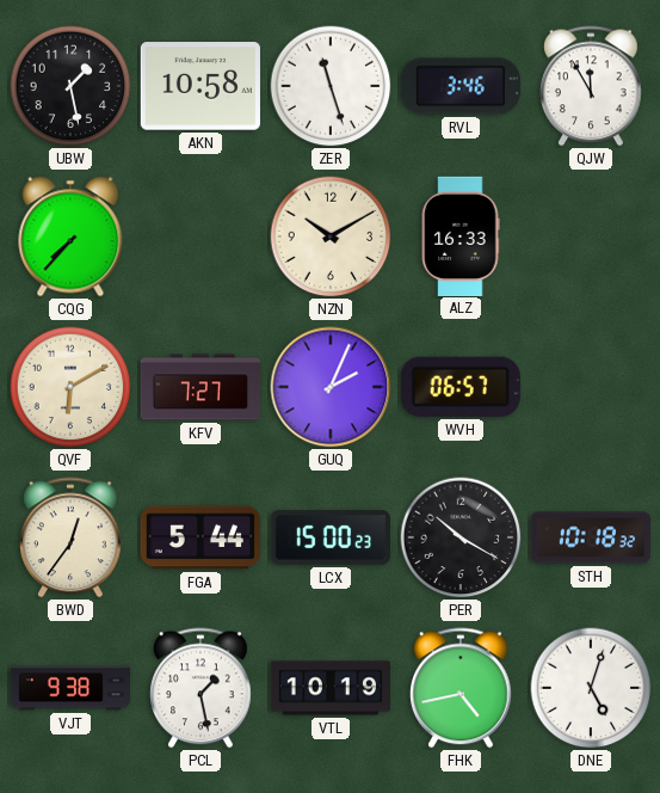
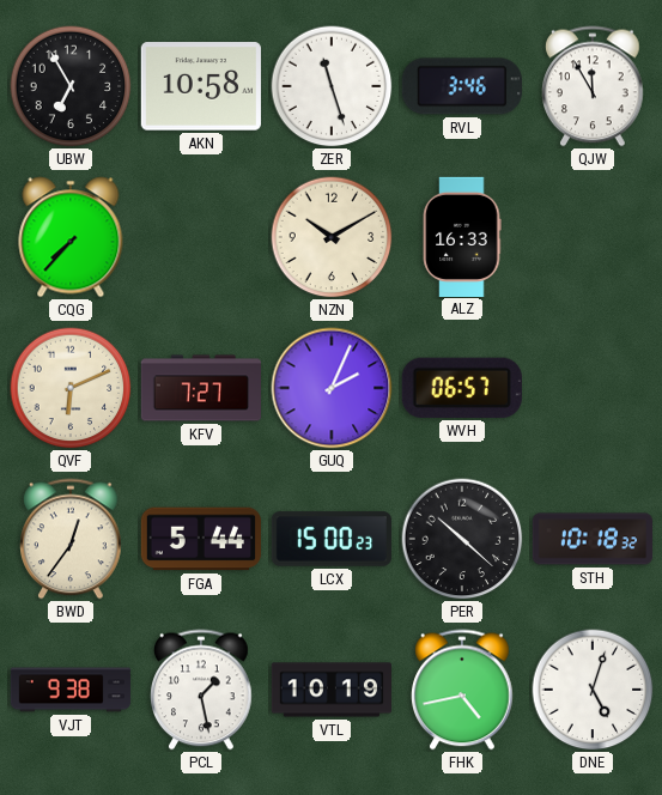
UBW: 1:28 -> 6:55
QVF: 6:10 -> 6:11
PER: 10:20 -> 10:22
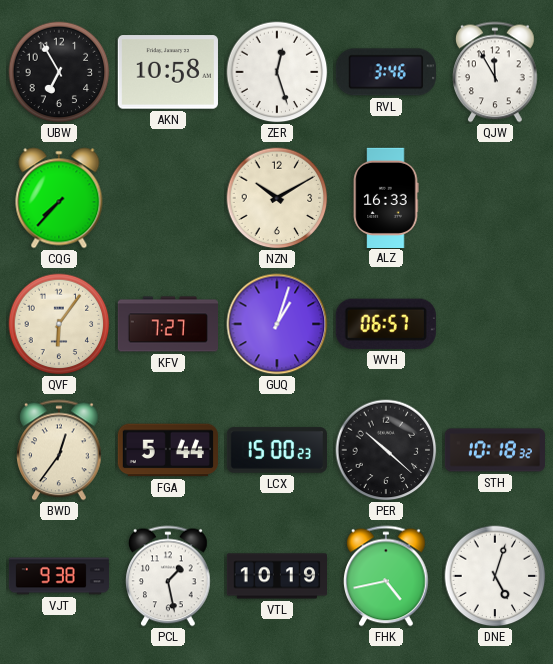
ZER: 11:27 -> 12:27
QVF: 6:11 -> 6:06
GUQ: 2:04 -> 1:03
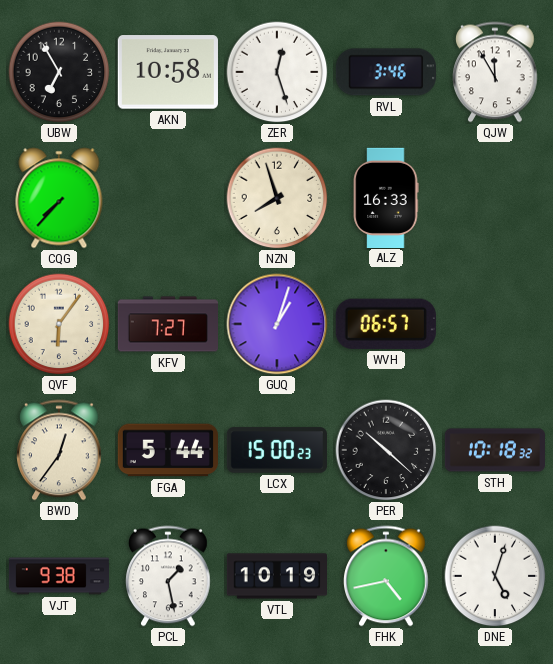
NZN: 10:10 -> 7:57
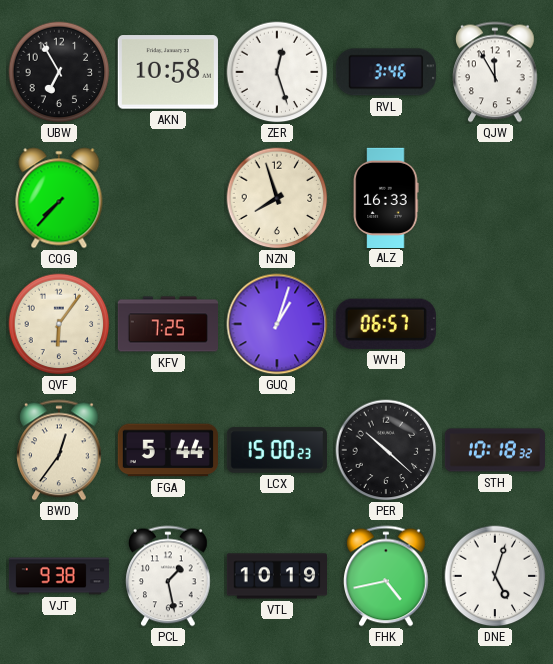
KFV: 7:27 -> 7:25
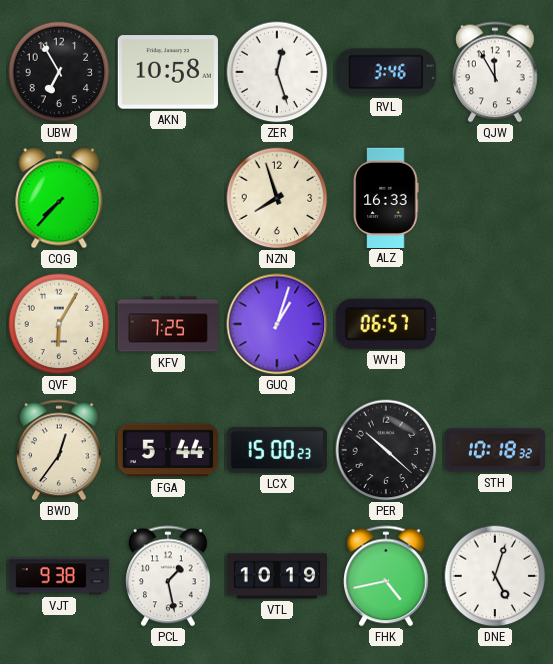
QVF: 6:06 -> 6:05
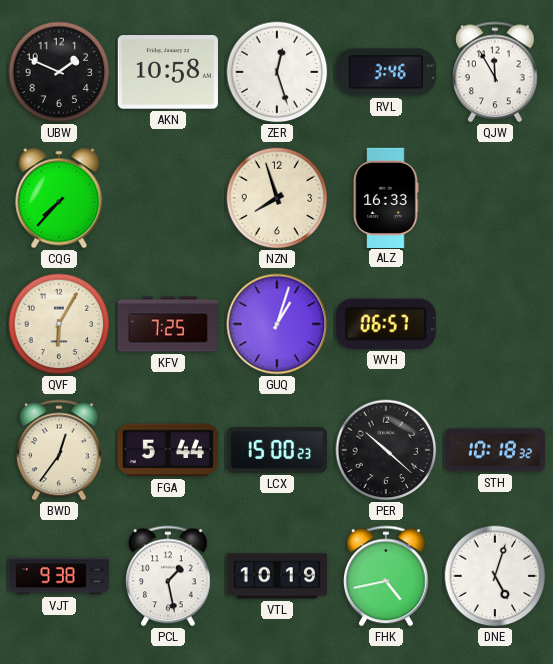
UBW: 6:55 -> 1:49
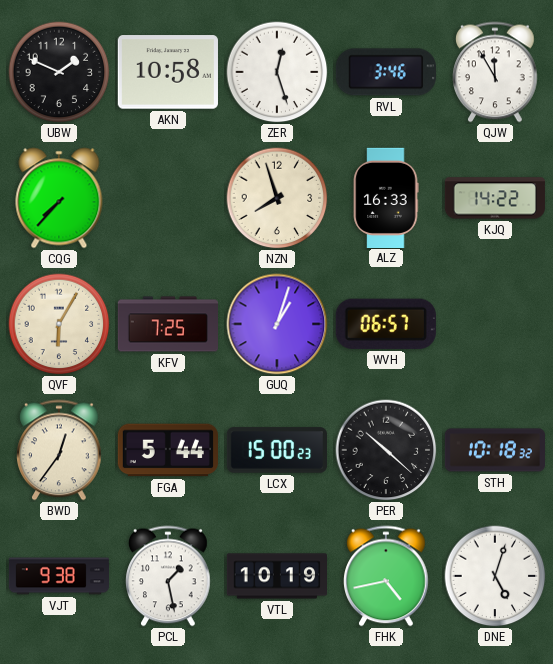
KJQ: none -> 14:22
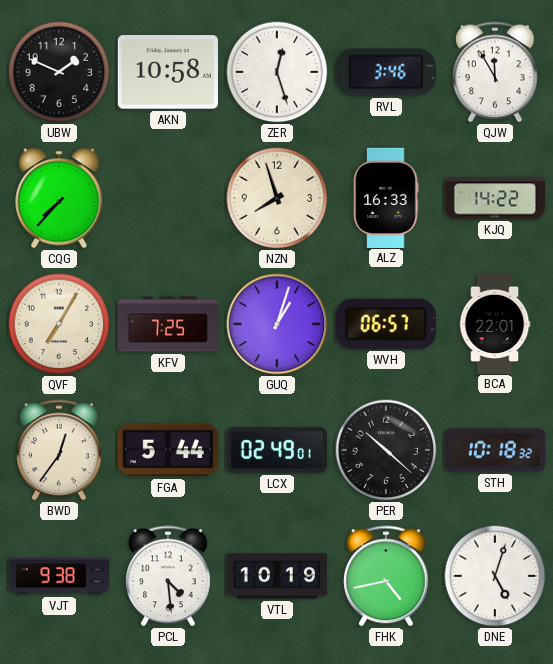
QVF: 6:05 -> 7:05
BCA: none -> 22:01
LCX: 15:00 -> 02:49
PCL: 1:28 -> 4:29
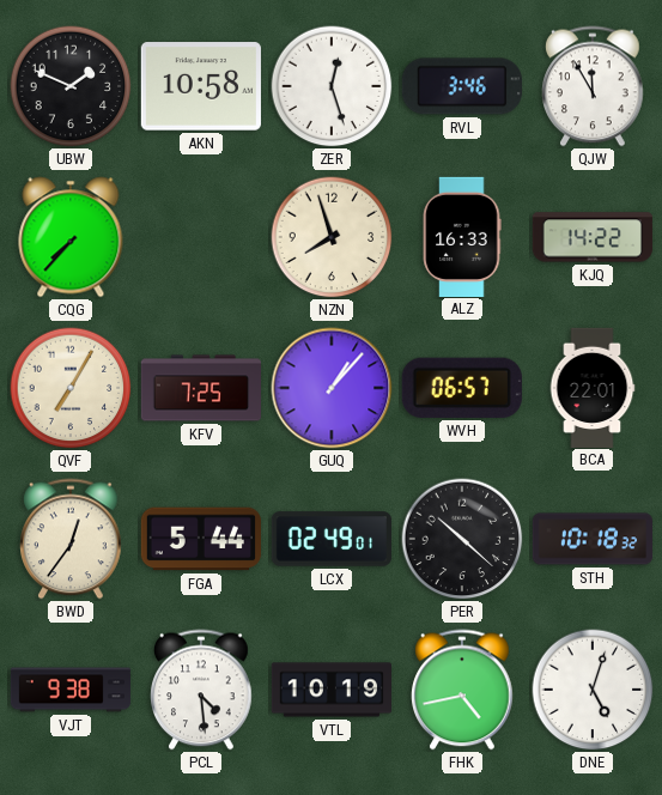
GUQ: 1:03 -> 1:07
